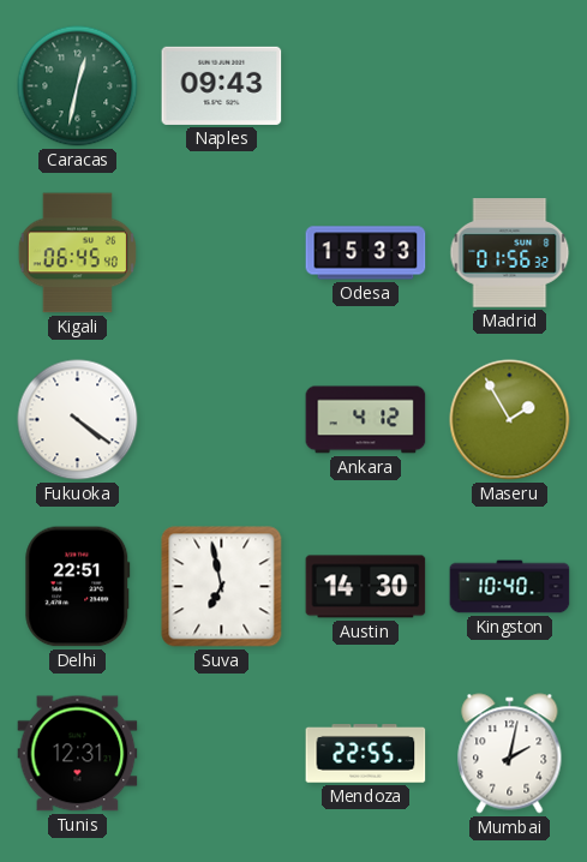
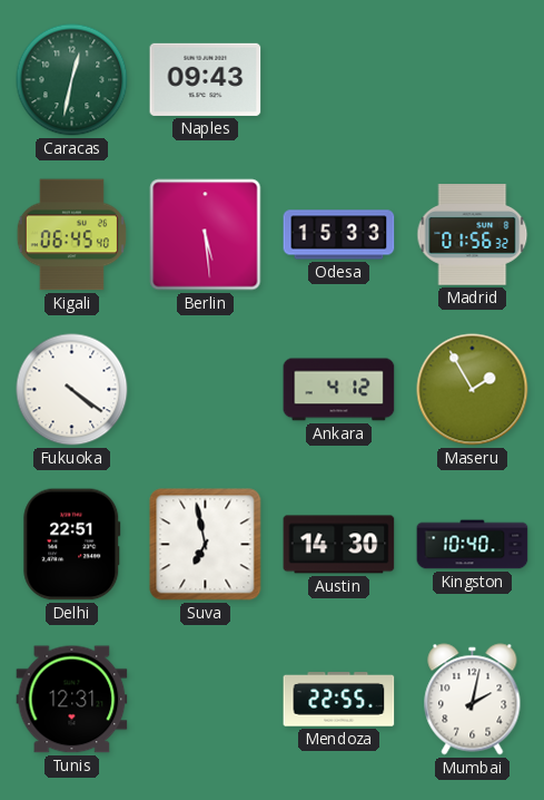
Berlin: none -> 5:29
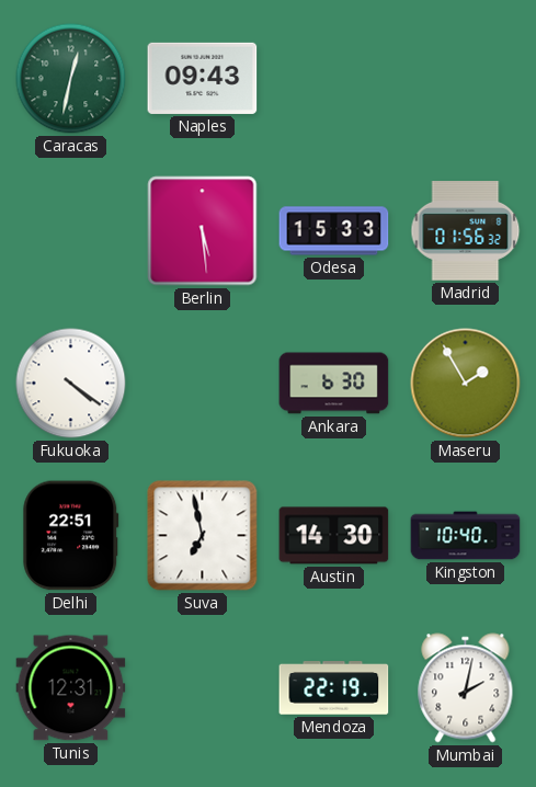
Kigali: 06:45 -> none
Ankara: 4:12 -> 6:30
Mendoza: 22:55 -> 22:19
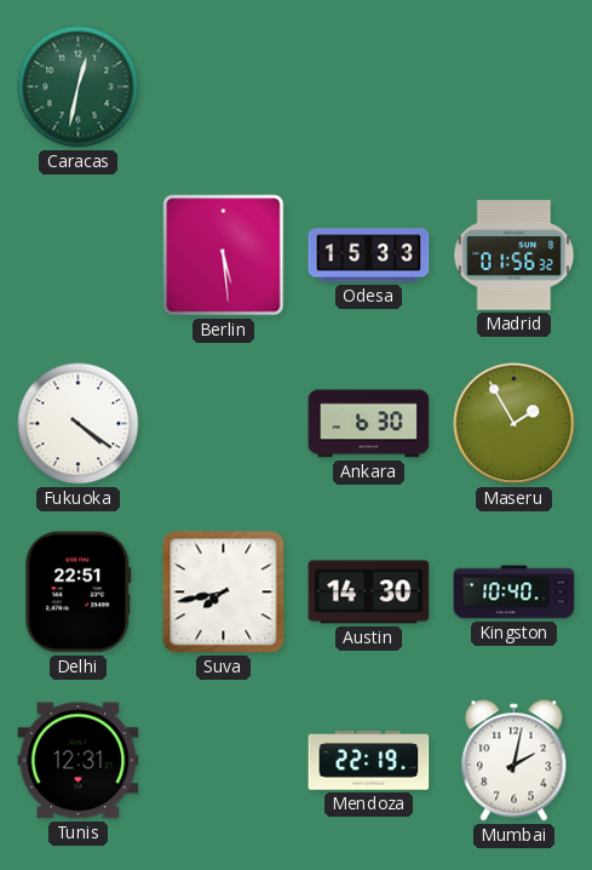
Naples: 09:43 -> none
Suva: 6:58 -> 7:43
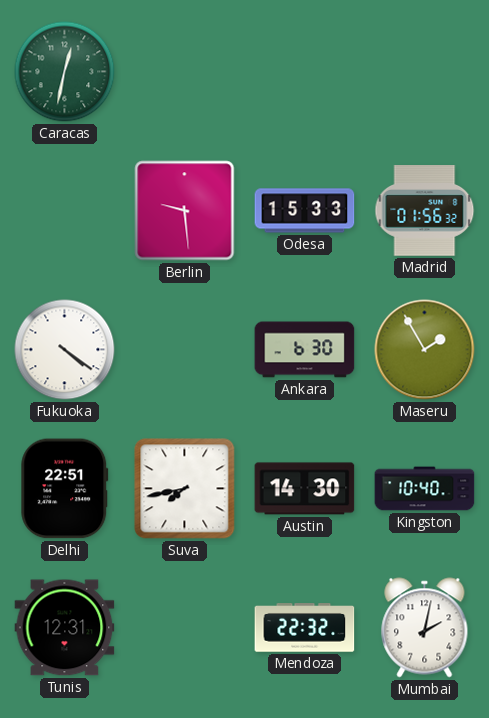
Berlin: 5:29 -> 9:29
Mendoza: 22:19 -> 22:32
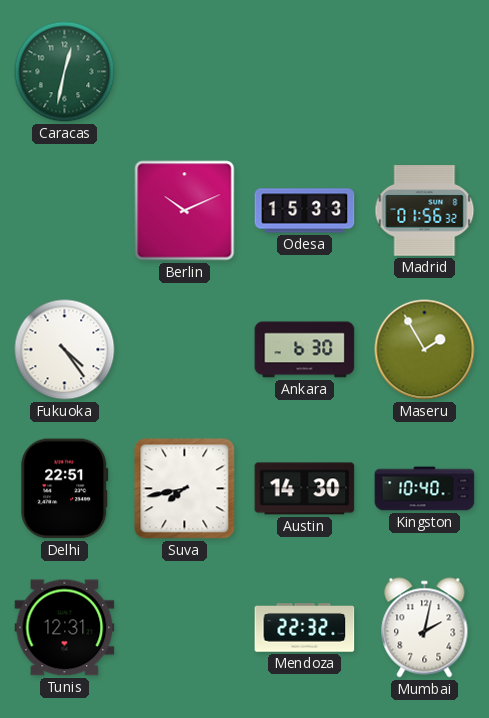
Berlin: 9:29 -> 10:11
Fukuoka: 4:21 -> 4:24
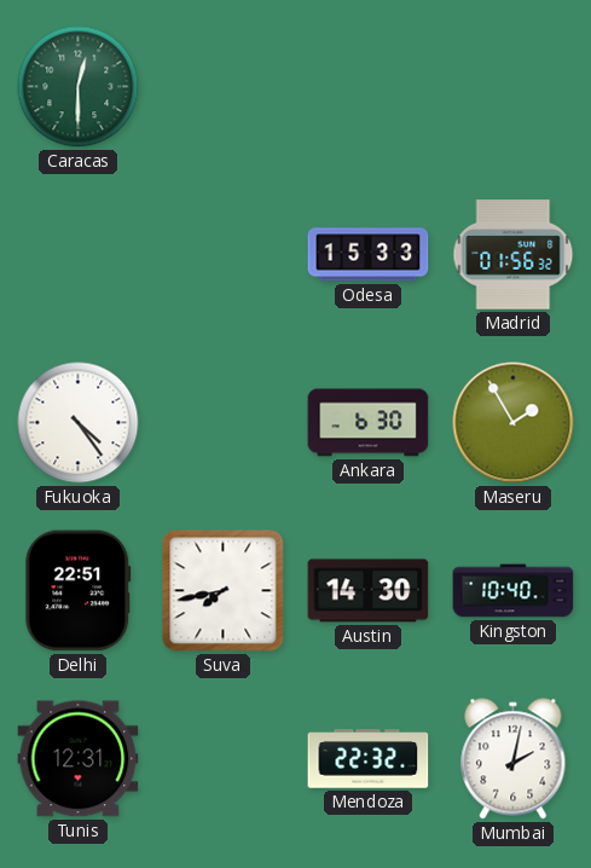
Caracas: 12:32 -> 12:30
Berlin: 10:11 -> none
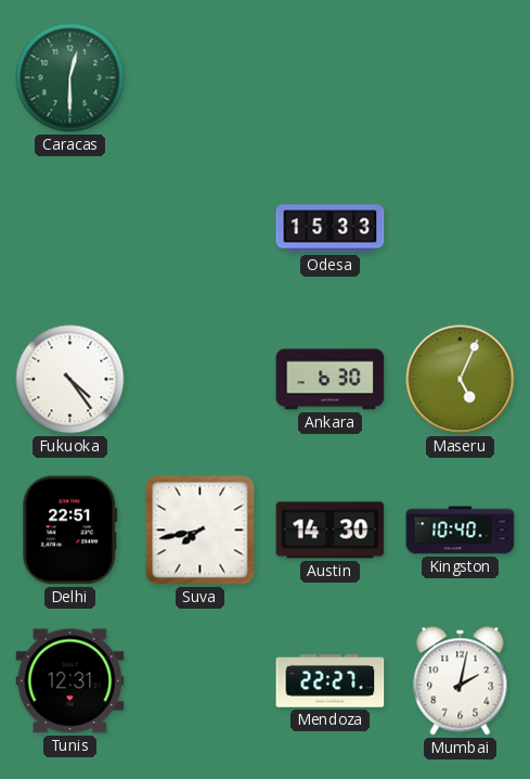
Madrid: 01:56 -> none
Maseru: 1:55 -> 5:04
Mendoza: 22:32 -> 22:27
